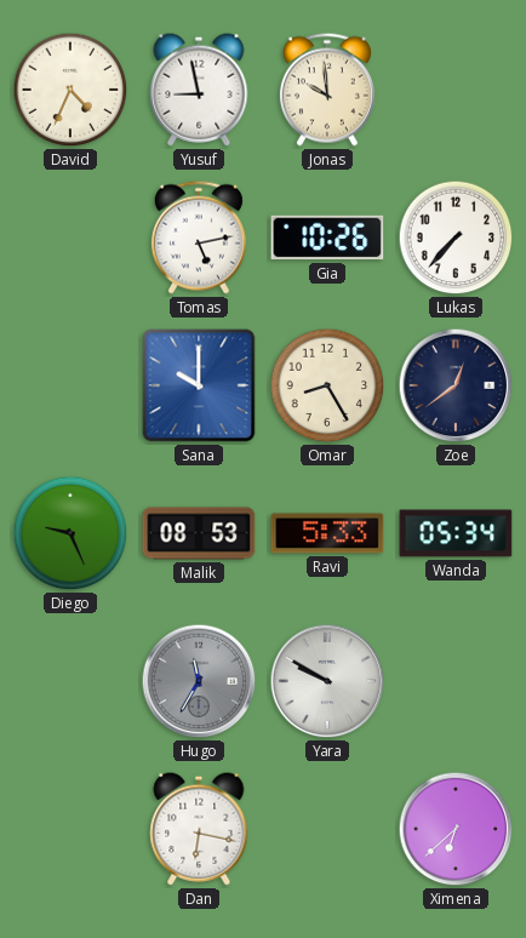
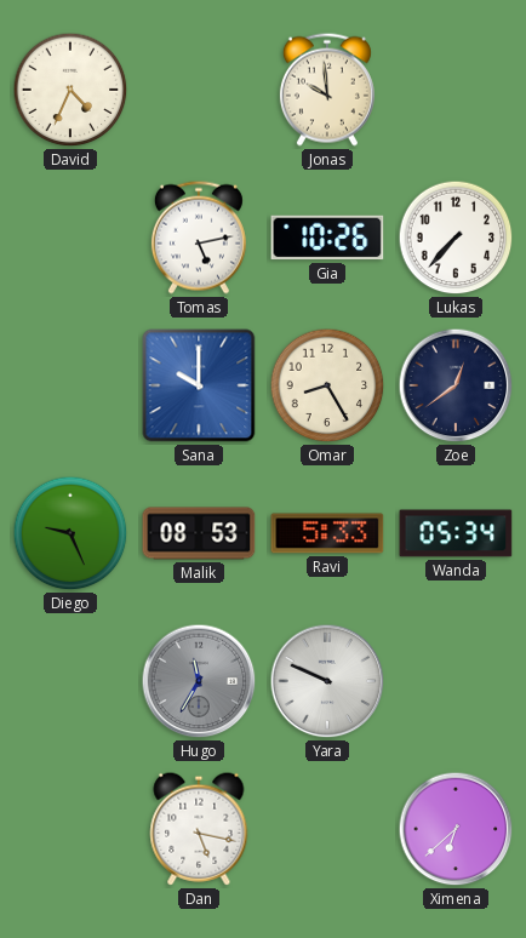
Yusuf: 8:58 -> none
Yara: 9:50 -> 9:49
Dan: 6:17 -> 5:17
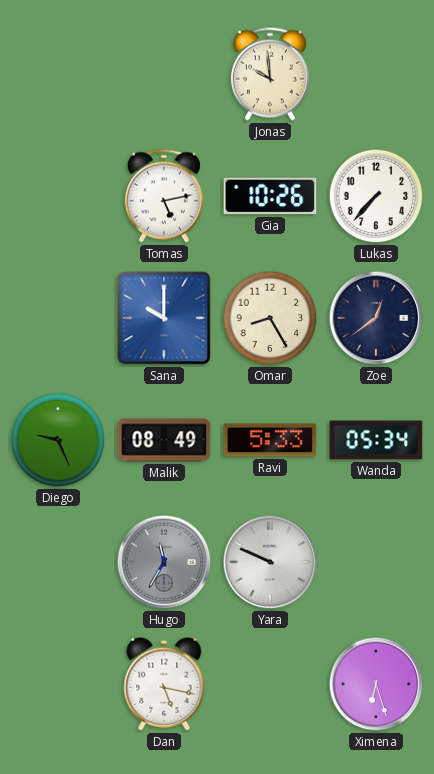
David: 4:34 -> none
Malik: 08:53 -> 08:49
Ximena: 6:38 -> 6:27
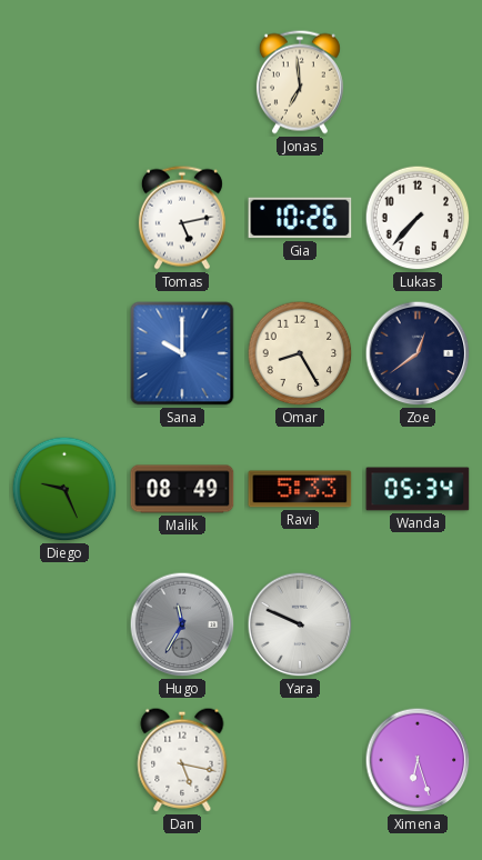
Jonas: 9:59 -> 6:59
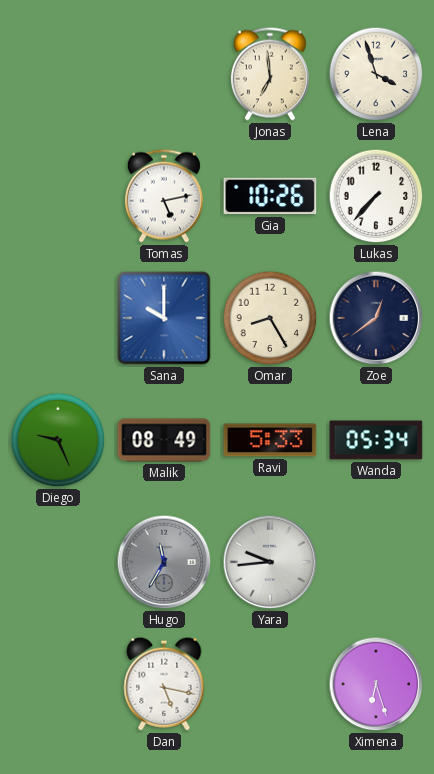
Lena: none -> 3:57
Yara: 9:49 -> 9:44
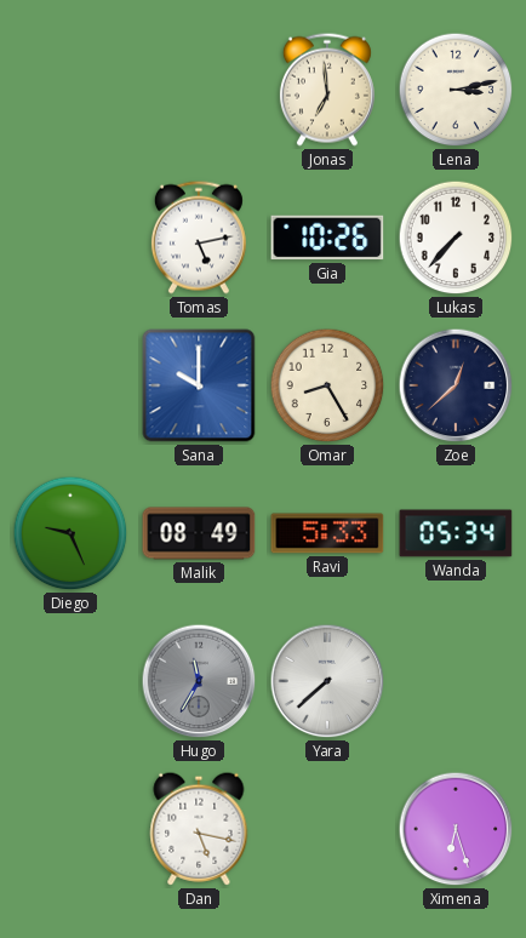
Lena: 3:57 -> 3:13
Zoe: 12:39 -> 12:38
Yara: 9:44 -> 7:38
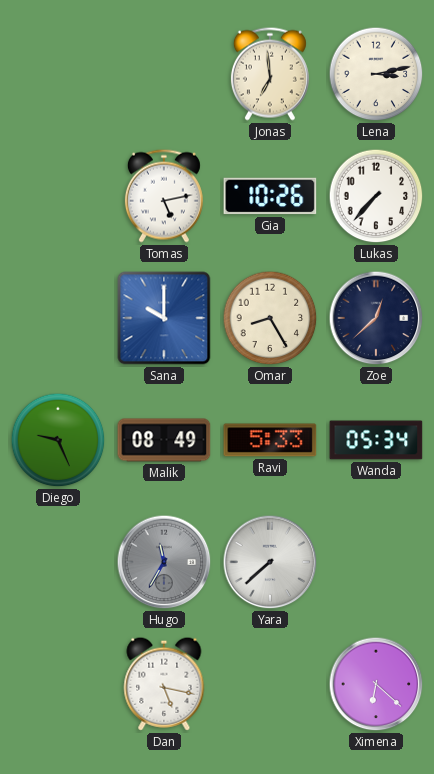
Ximena: 6:27 -> 6:22
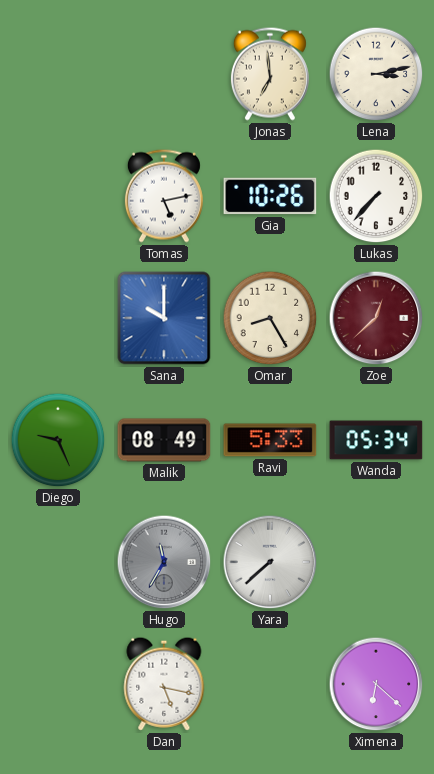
Zoe dial: navy -> burgundy
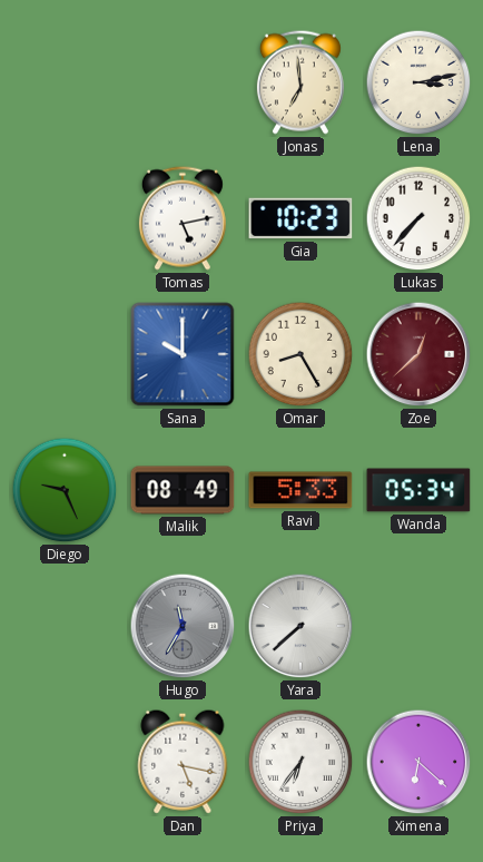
Gia: 10:26 -> 10:23
Priya: none -> 6:36
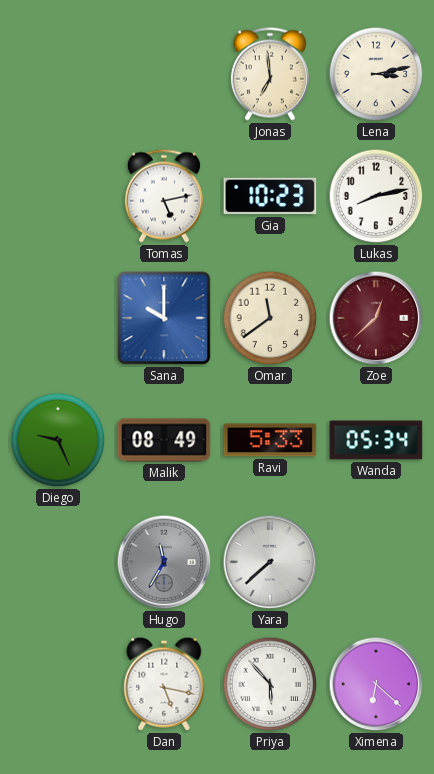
Lukas: 7:37 -> 8:13
Omar: 8:25 -> 11:39
Priya: 6:36 -> 5:53
